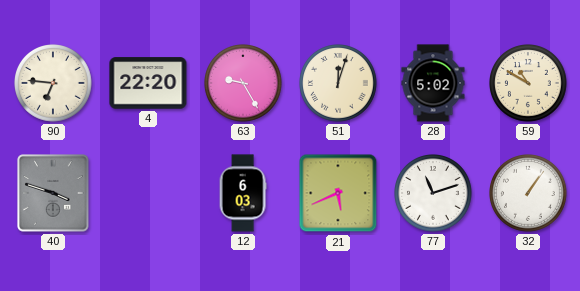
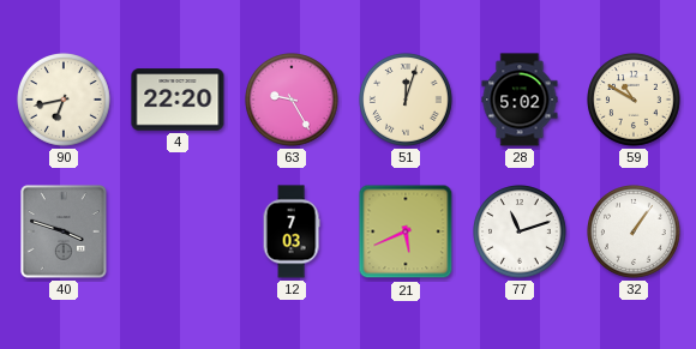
90: 6:46 -> 6:43
12: 6:03 -> 7:03
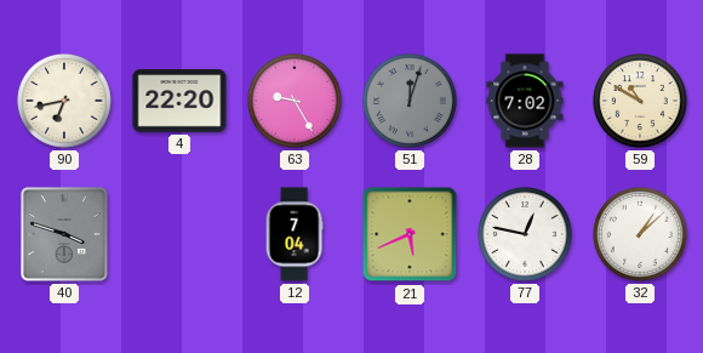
51 dial: cream -> grey
28: 5:02 -> 7:02
12: 7:03 -> 7:04
77: 11:12 -> 12:47
32: 1:06 -> 1:08
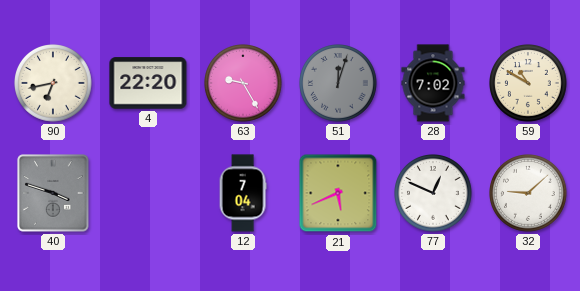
77: 12:47 -> 12:49
32: 1:08 -> 9:08
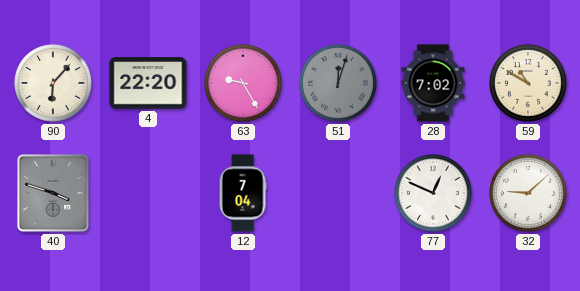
90: 6:43 -> 6:07
21: 5:41 -> none
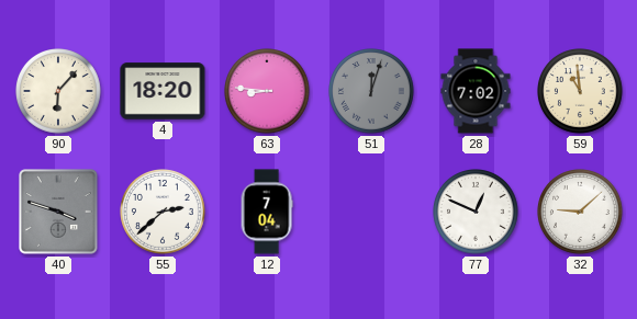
4: 22:20 -> 18:20
63: 9:25 -> 8:46
59: 10:50 -> 10:59
55: none -> 2:38
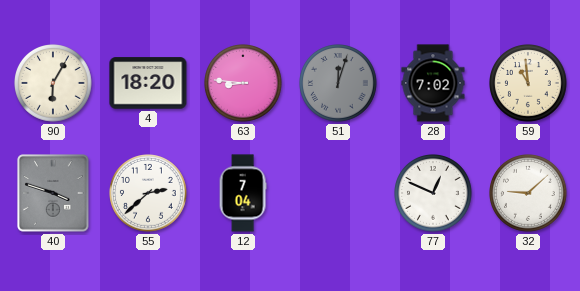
90: 6:07 -> 6:05
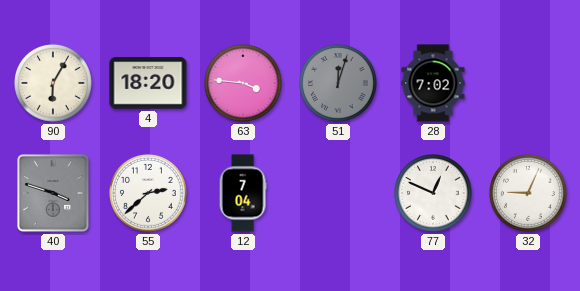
63: 8:46 -> 3:46
59: 10:59 -> none
32: 9:08 -> 9:04
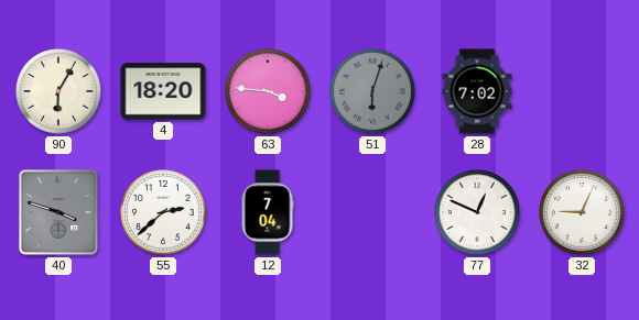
51: 12:03 -> 6:03
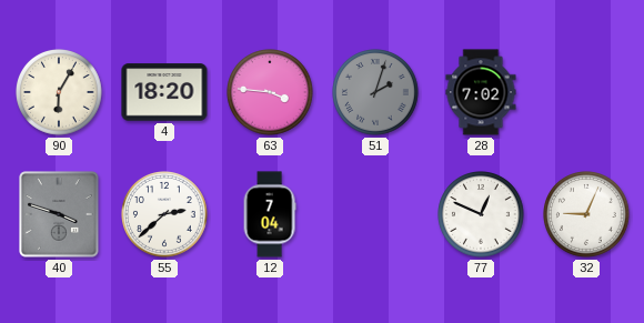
51: 6:03 -> 2:03
